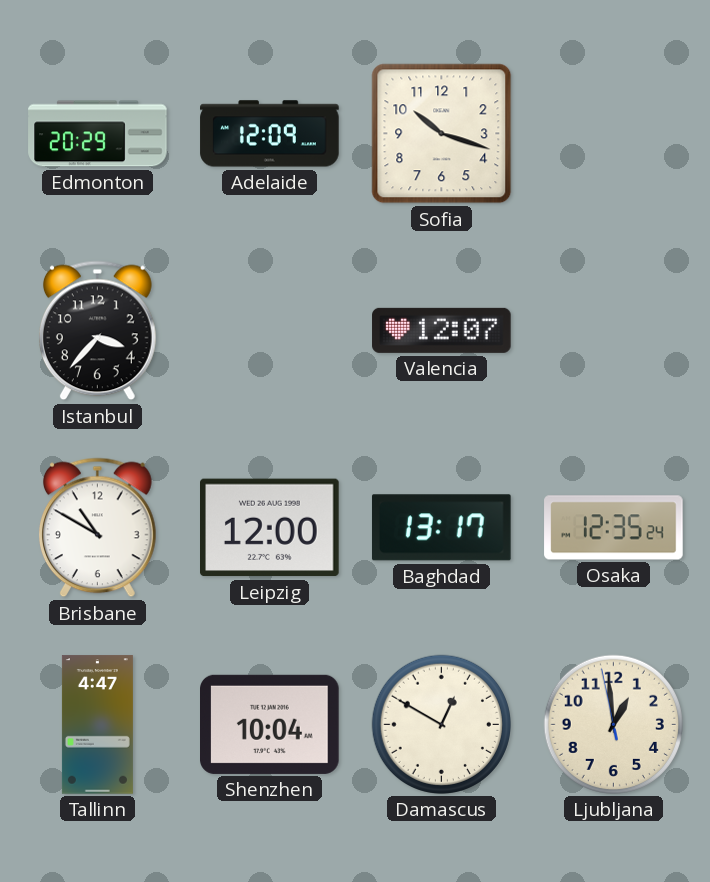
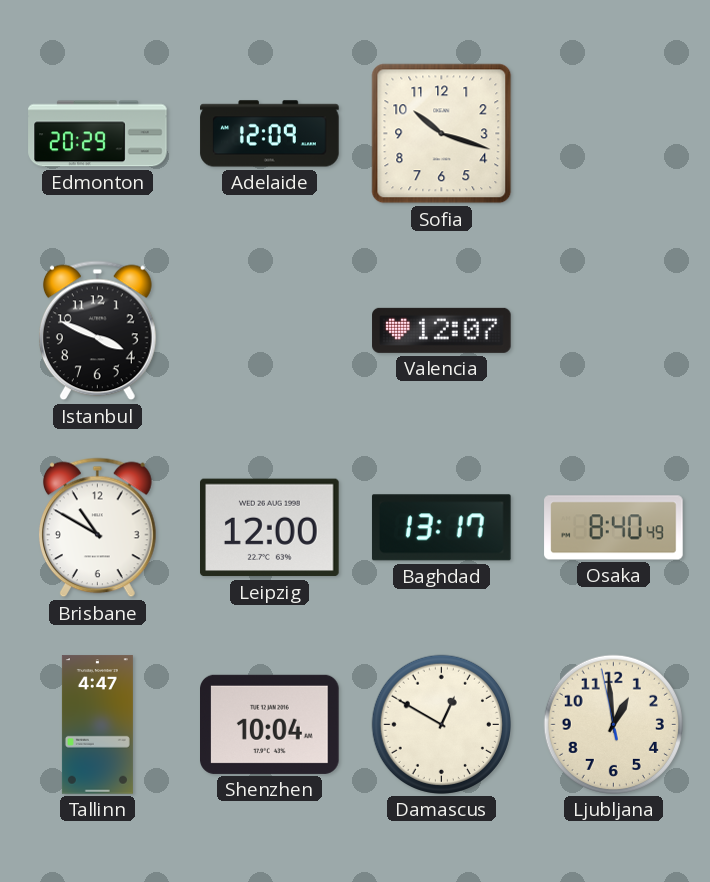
Istanbul: 3:37 -> 3:49
Osaka: 12:35 -> 8:40
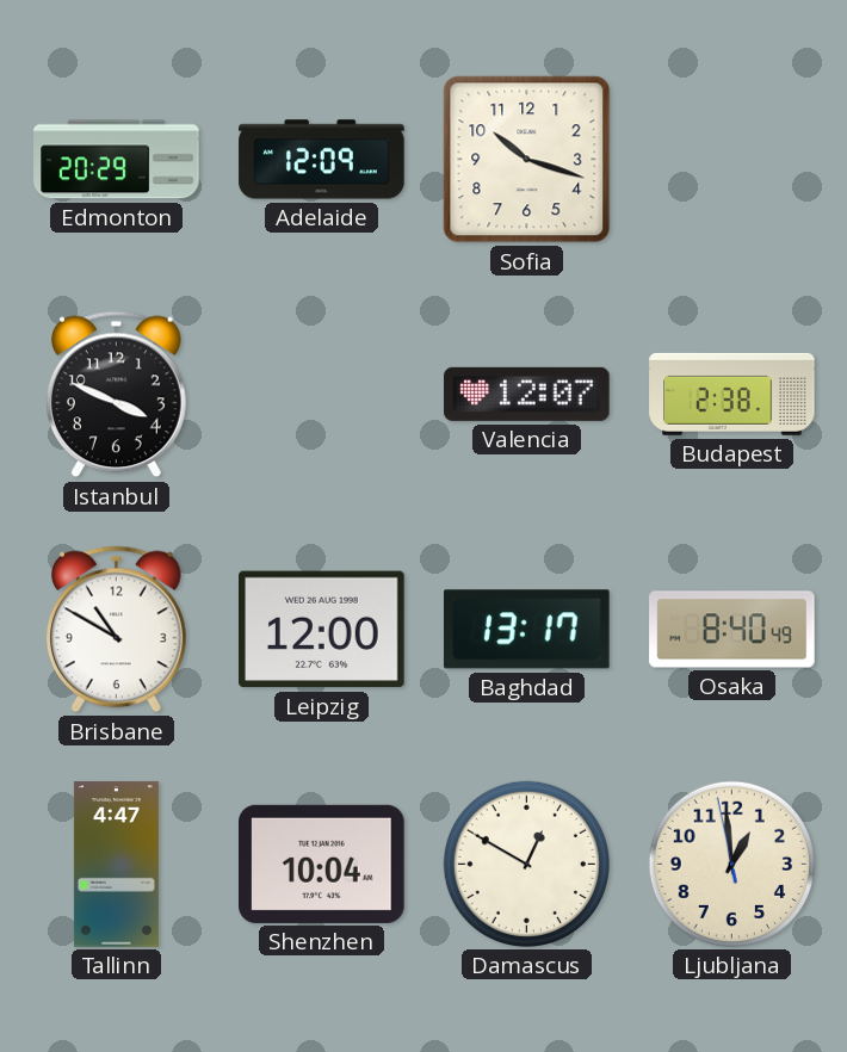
Budapest: none -> 2:38
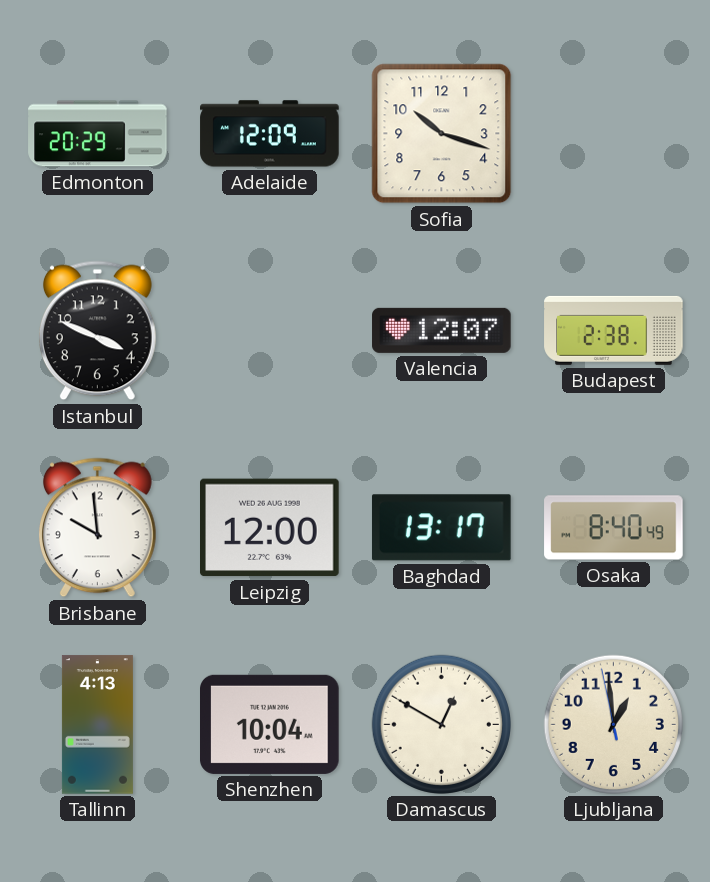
Brisbane: 10:50 -> 9:59
Tallinn: 4:47 -> 4:13
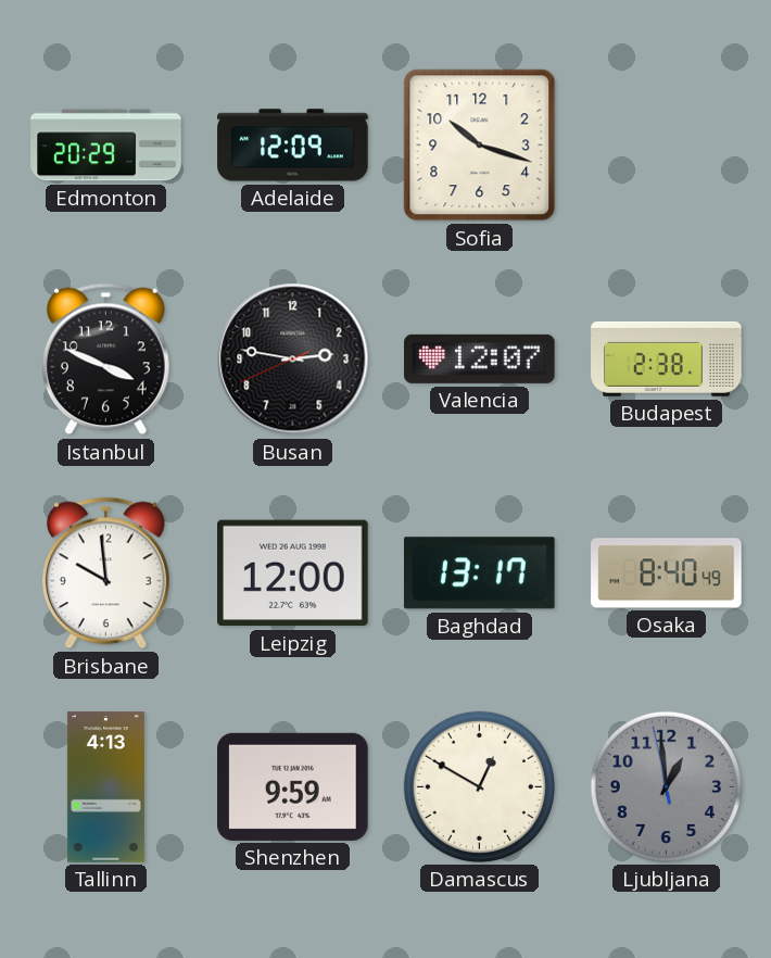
Busan: none -> 2:46
Shenzhen: 10:04 -> 9:59
Ljubljana dial: cream -> grey
